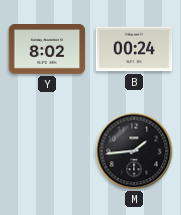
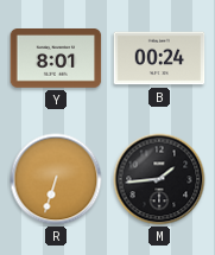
Y: 8:02 -> 8:01
R: none -> 6:33
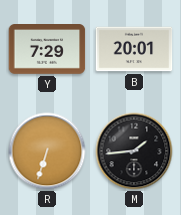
Y: 8:01 -> 7:29
B: 00:24 -> 20:01
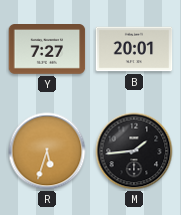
Y: 7:29 -> 7:27
R: 6:33 -> 5:33
